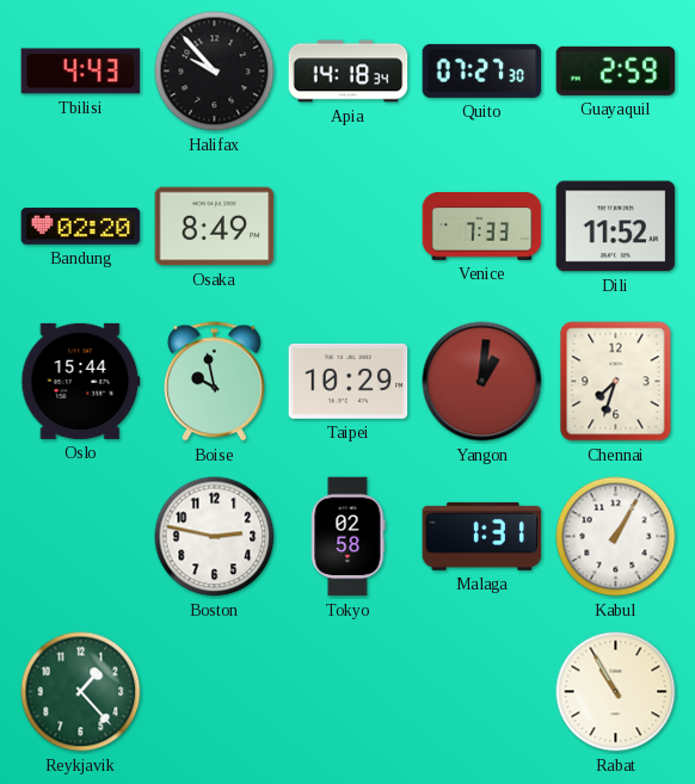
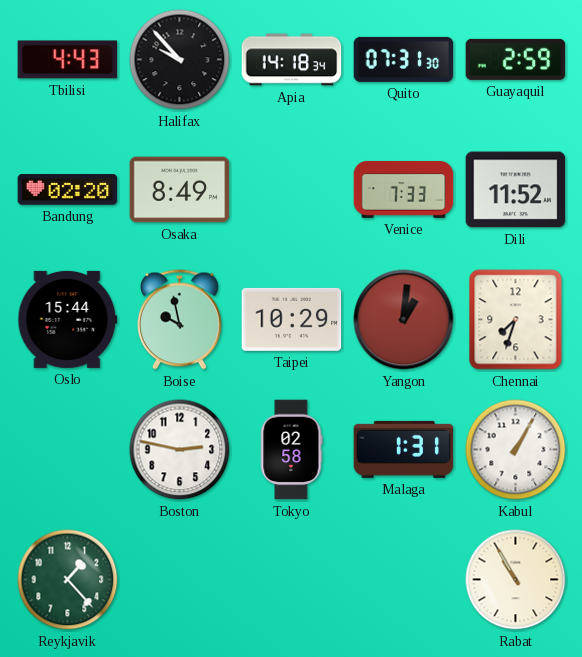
Quito: 07:27 -> 07:31
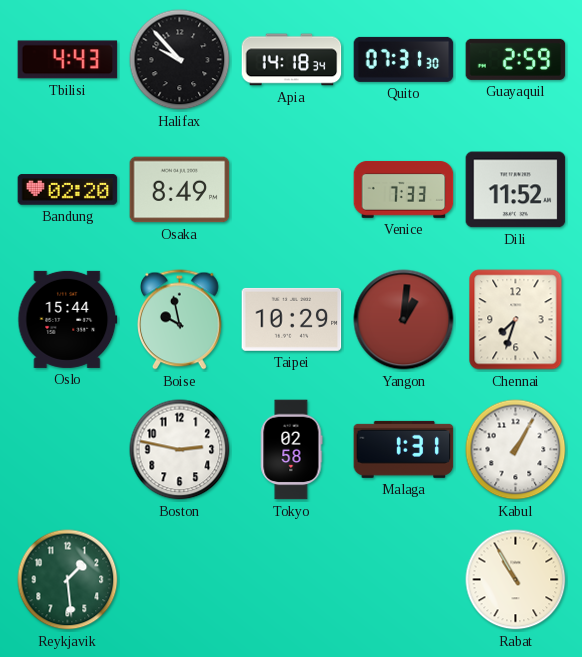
Reykjavik: 1:23 -> 1:29
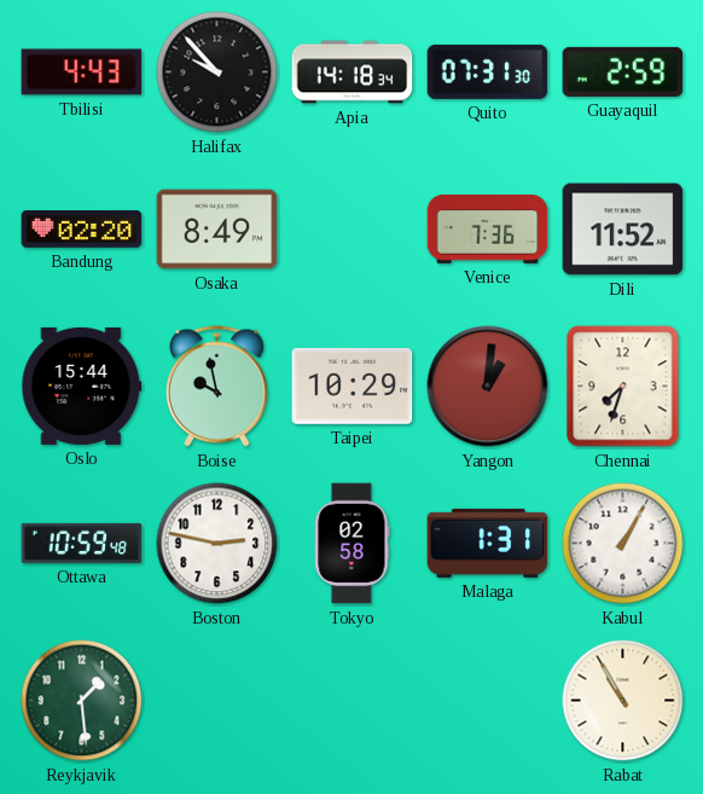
Venice: 7:33 -> 7:36
Ottawa: none -> 10:59
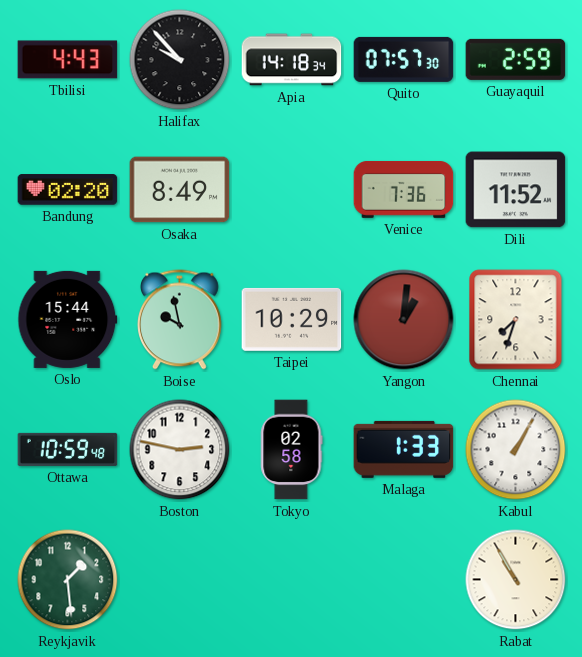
Quito: 07:31 -> 07:57
Malaga: 1:31 -> 1:33
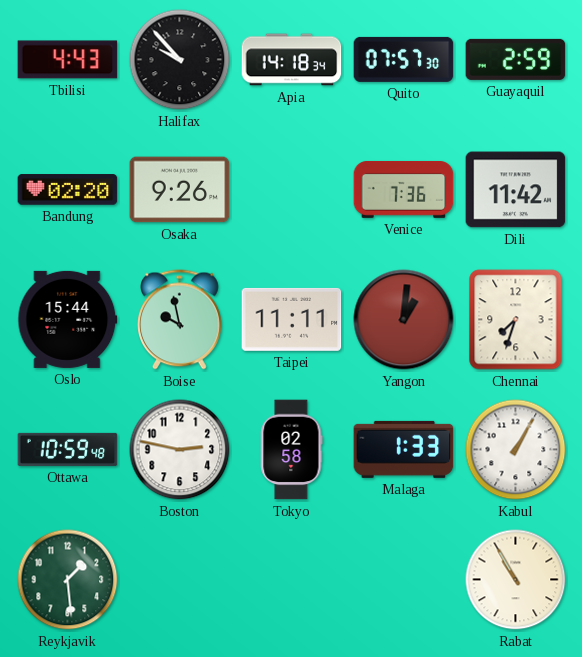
Osaka: 8:49 -> 9:26
Dili: 11:52 -> 11:42
Taipei: 10:29 -> 11:11
